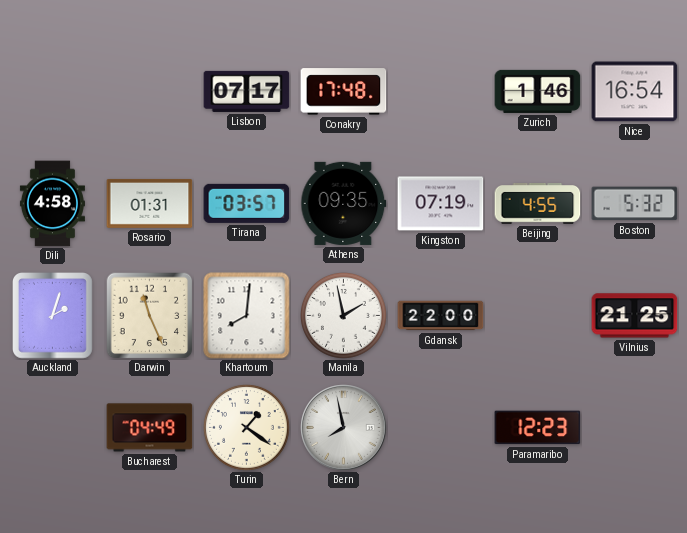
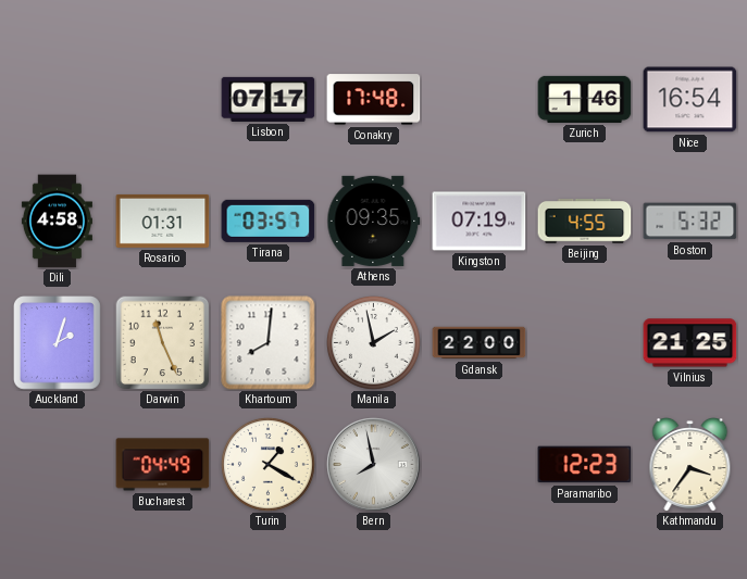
Turin: 1:21 -> 1:20
Kathmandu: none -> 3:36
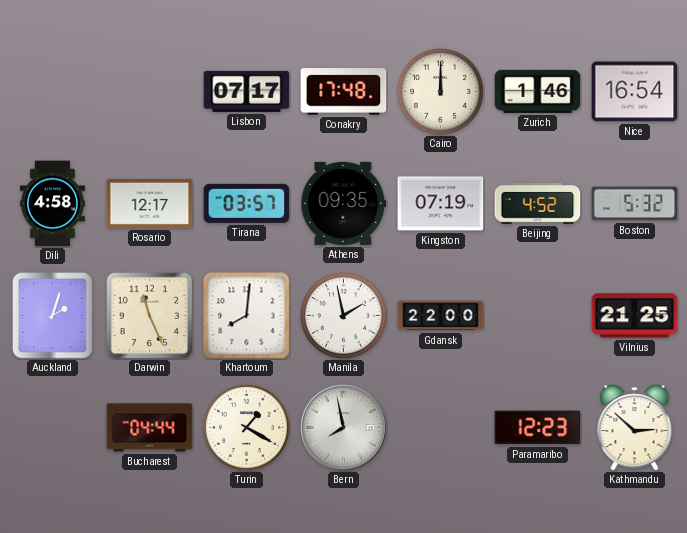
Cairo: none -> 12:00
Rosario: 01:31 -> 12:17
Beijing: 4:55 -> 4:52
Bucharest: 04:49 -> 04:44
Kathmandu: 3:36 -> 2:52
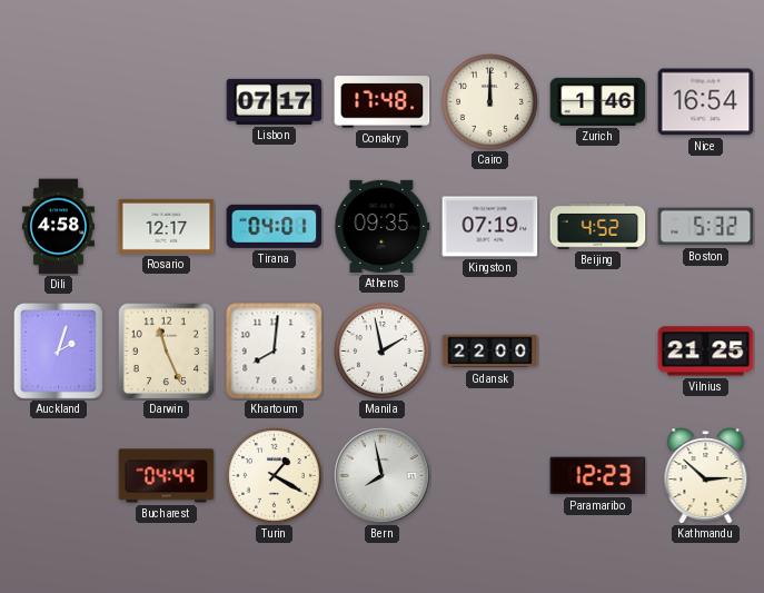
Tirana: 03:57 -> 04:01
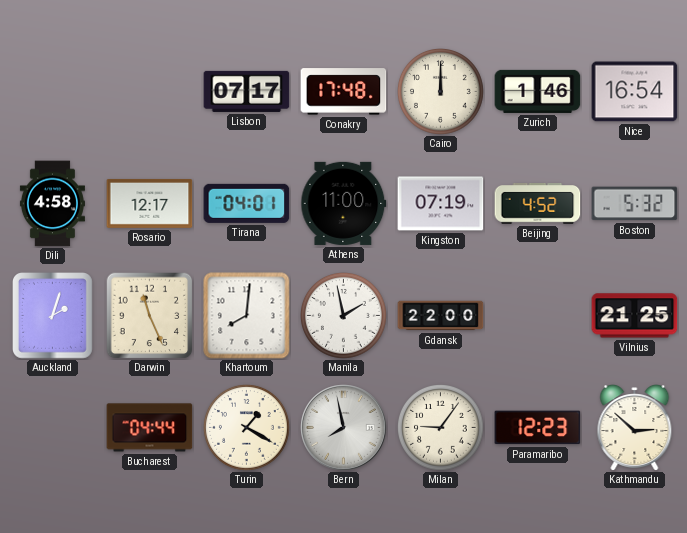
Athens: 09:35 -> 11:00
Milan: none -> 9:06
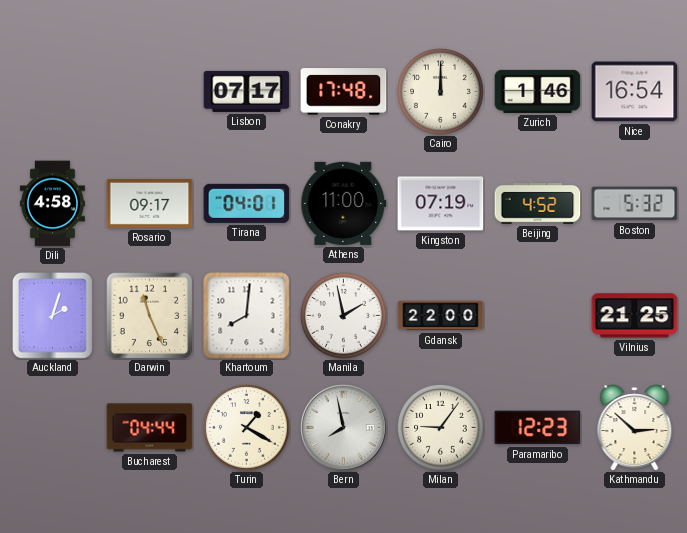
Rosario: 12:17 -> 09:17
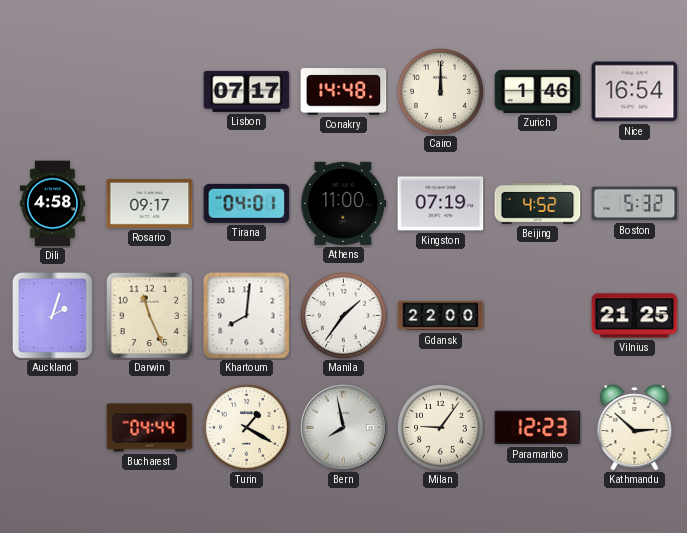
Conakry: 17:48 -> 14:48
Manila: 1:58 -> 1:36
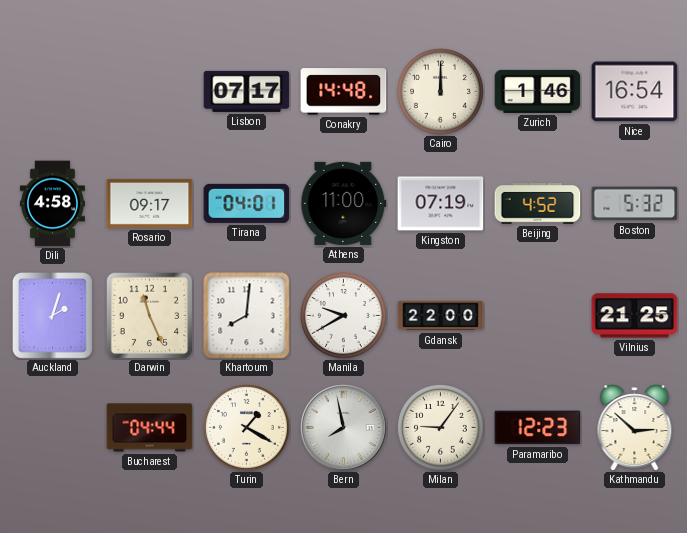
Manila: 1:36 -> 9:40
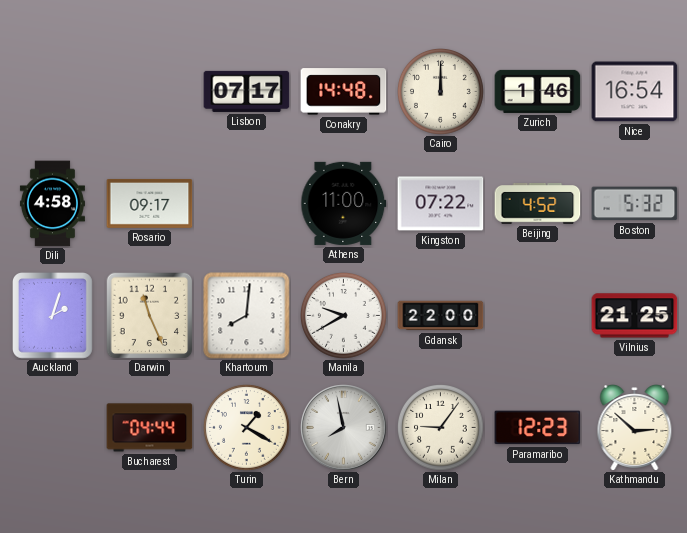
Tirana: 04:01 -> none
Kingston: 07:19 -> 07:22
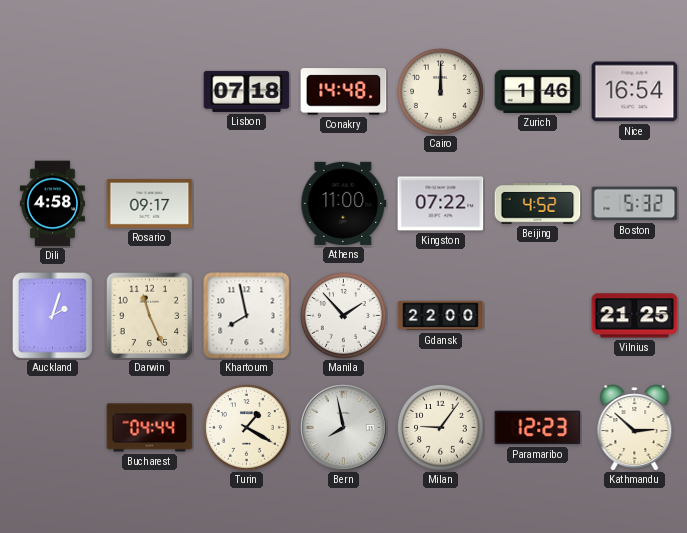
Lisbon: 07:17 -> 07:18
Khartoum: 8:01 -> 7:58
Manila: 9:40 -> 1:53
